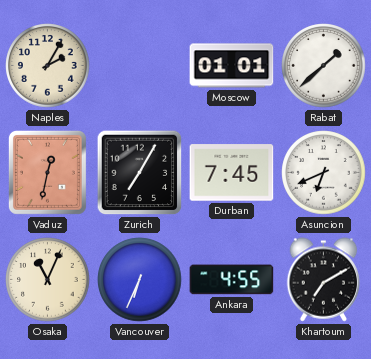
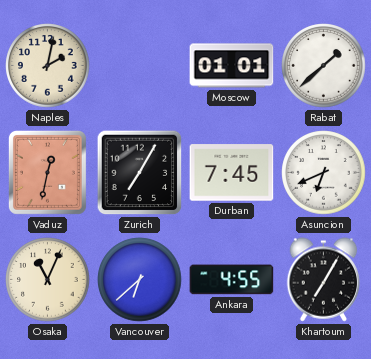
Naples: 2:05 -> 2:02
Vancouver: 6:34 -> 6:38
Khartoum: 7:10 -> 7:05
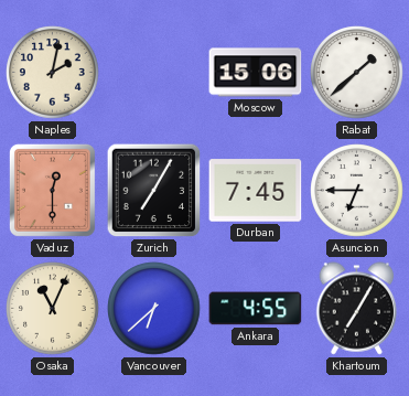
Moscow: 01:01 -> 15:06
Vaduz: 12:32 -> 12:30
Asuncion: 6:41 -> 6:45
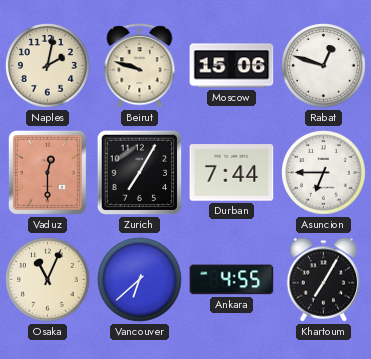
Beirut: none -> 9:48
Rabat: 1:38 -> 12:48
Durban: 7:45 -> 7:44
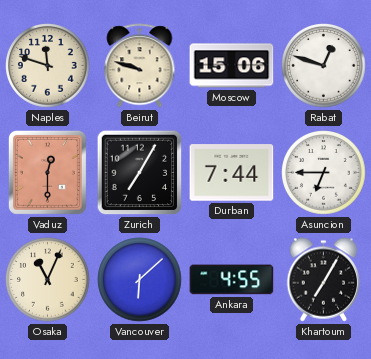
Naples: 2:02 -> 11:48
Vancouver: 6:38 -> 6:08
